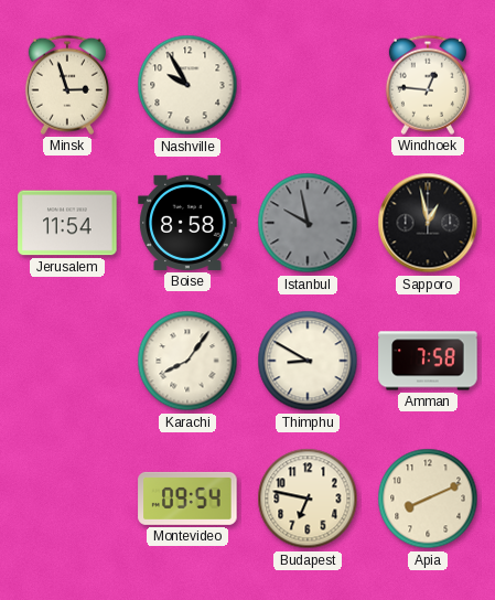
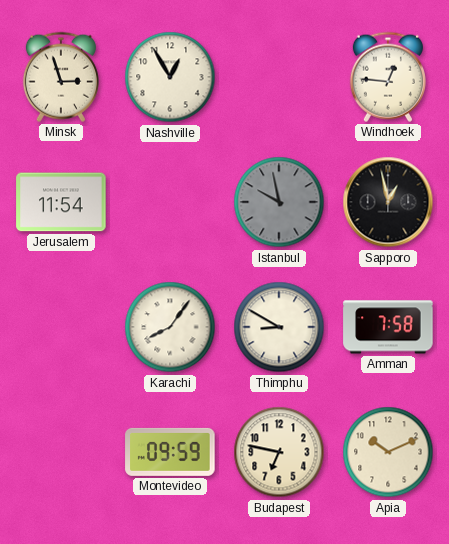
Nashville: 9:55 -> 12:55
Boise: 8:58 -> none
Montevideo: 09:54 -> 09:59
Apia: 8:11 -> 10:11
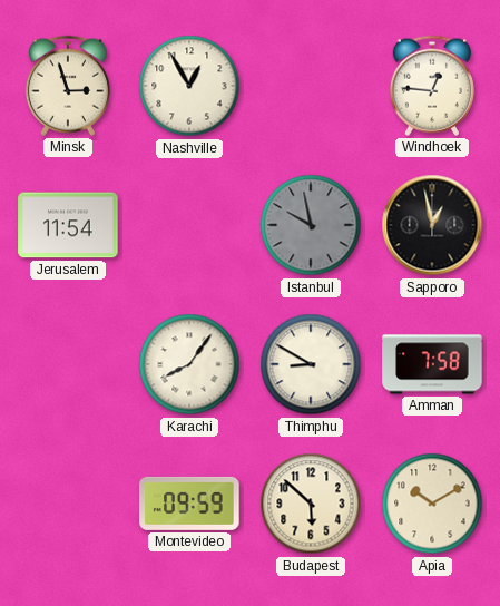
Budapest: 6:47 -> 5:52
Apia: 10:11 -> 10:10
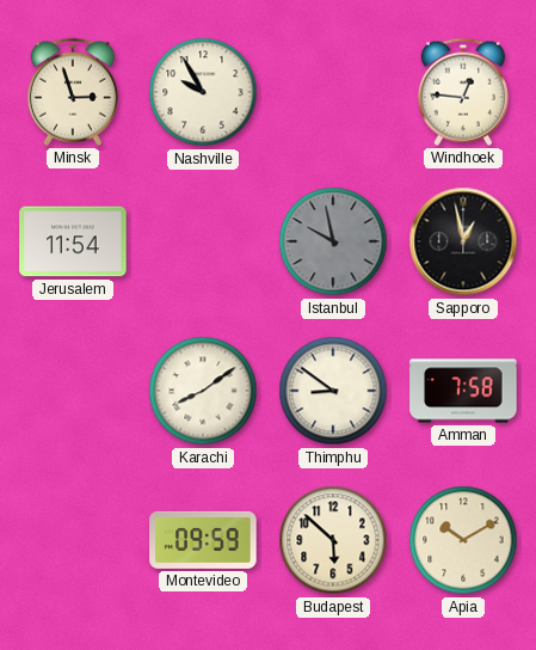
Nashville: 12:55 -> 9:55
Karachi: 8:06 -> 8:09
Thimphu: 8:50 -> 8:51
